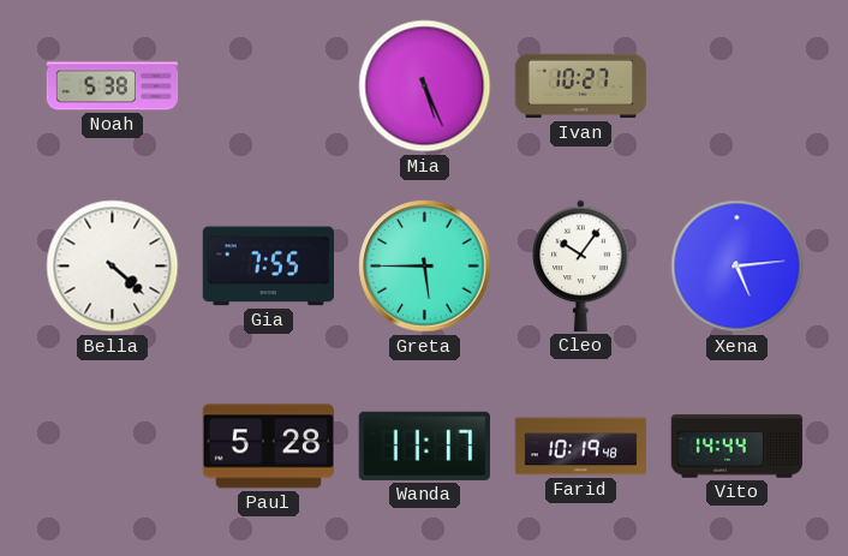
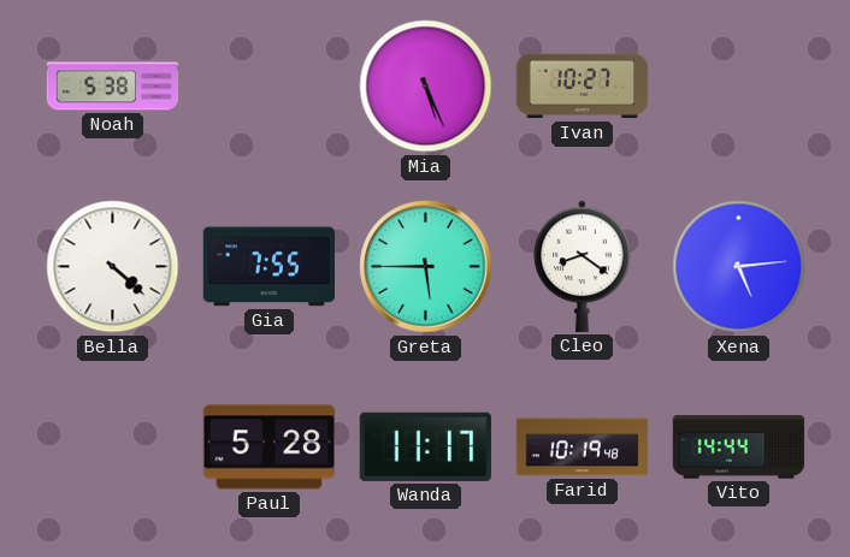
Cleo: 10:06 -> 8:21
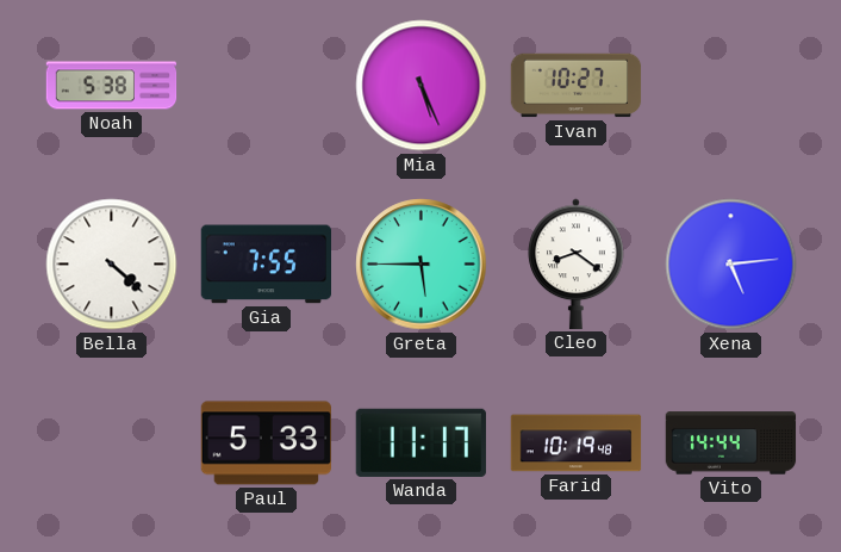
Paul: 5:28 -> 5:33
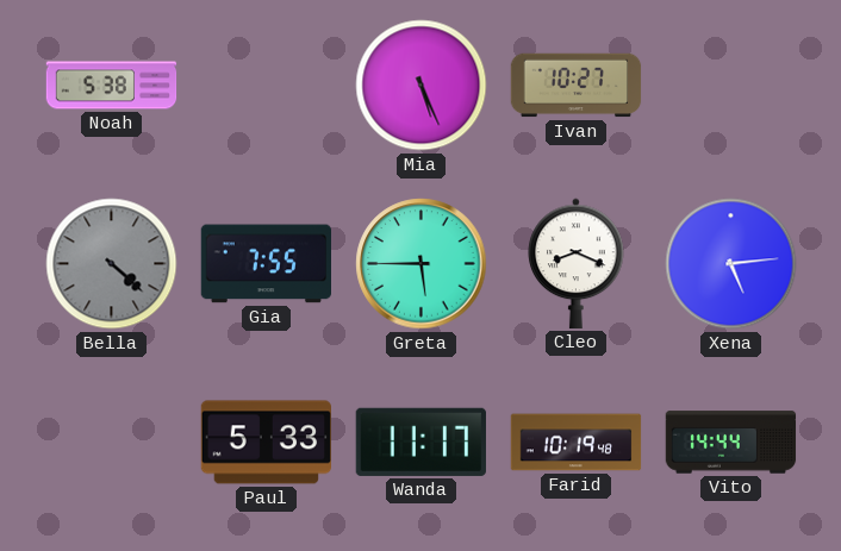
Bella dial: white -> grey
Cleo: 8:21 -> 8:19
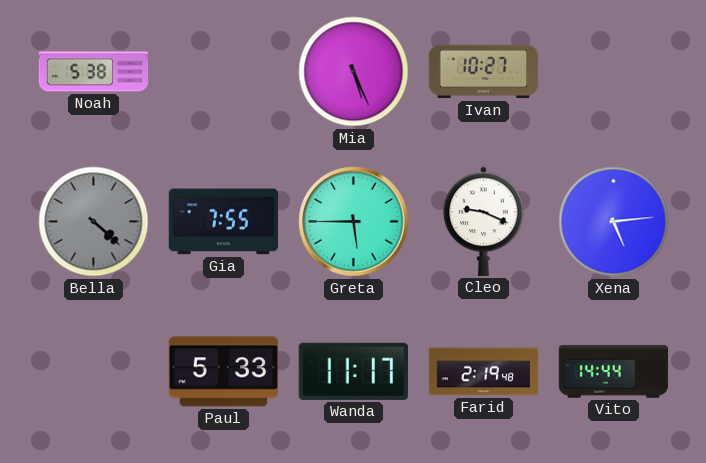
Cleo: 8:19 -> 9:19
Farid: 10:19 -> 2:19
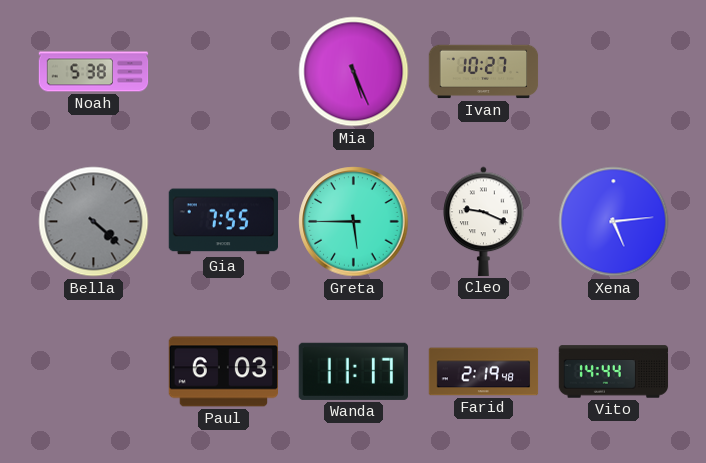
Paul: 5:33 -> 6:03
